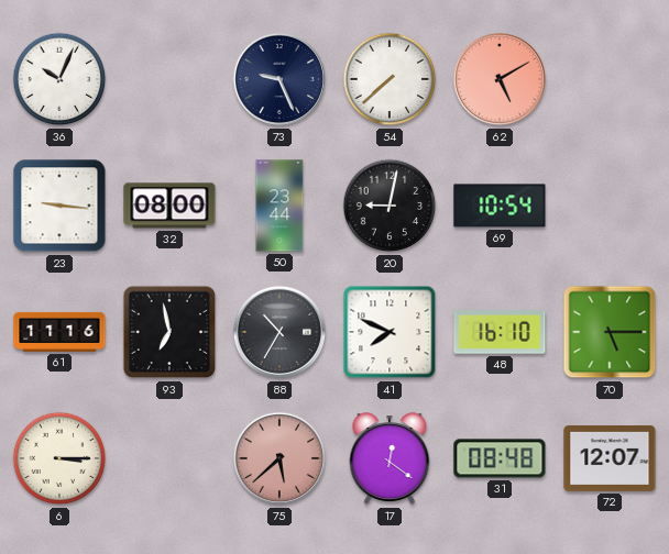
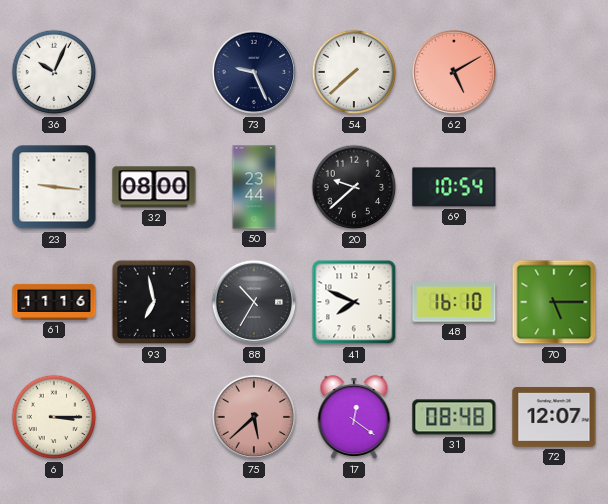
20: 9:02 -> 9:38
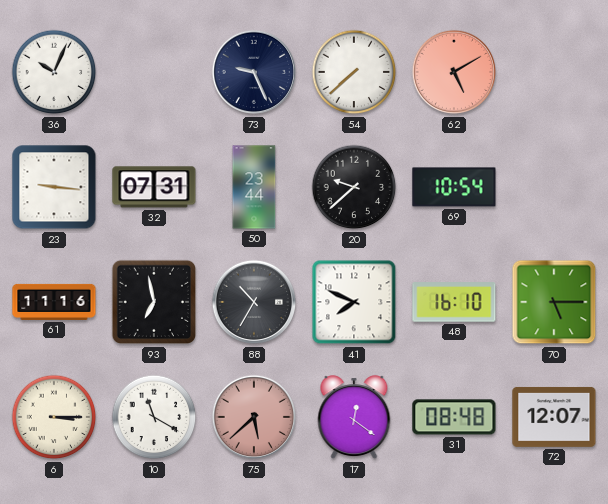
32: 08:00 -> 07:31
10: none -> 11:20
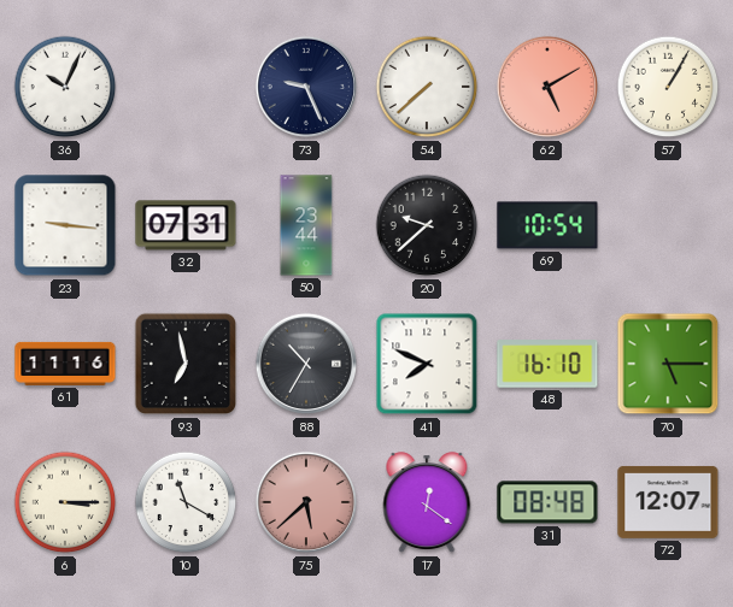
57: none -> 1:05
